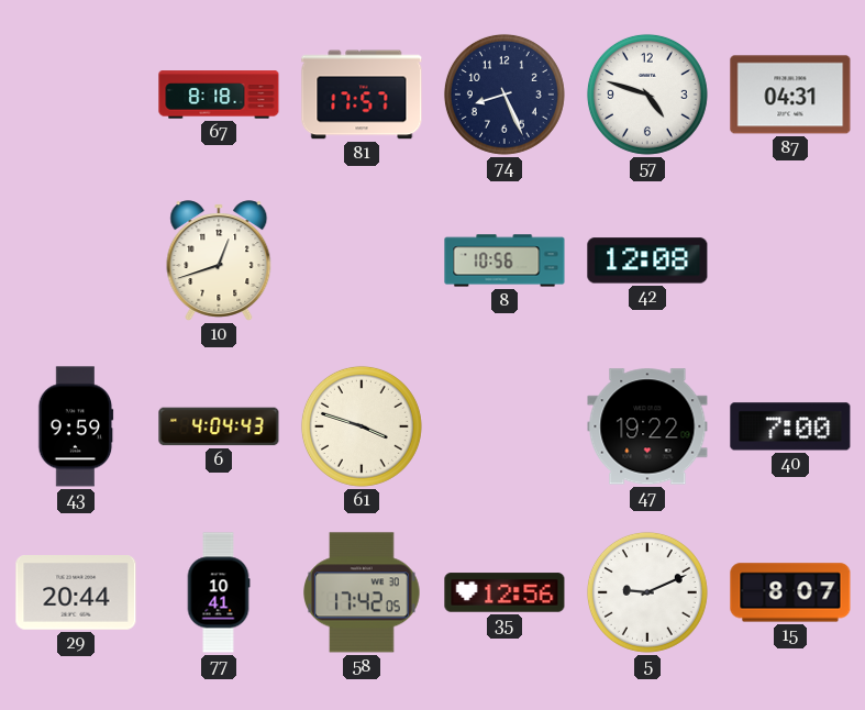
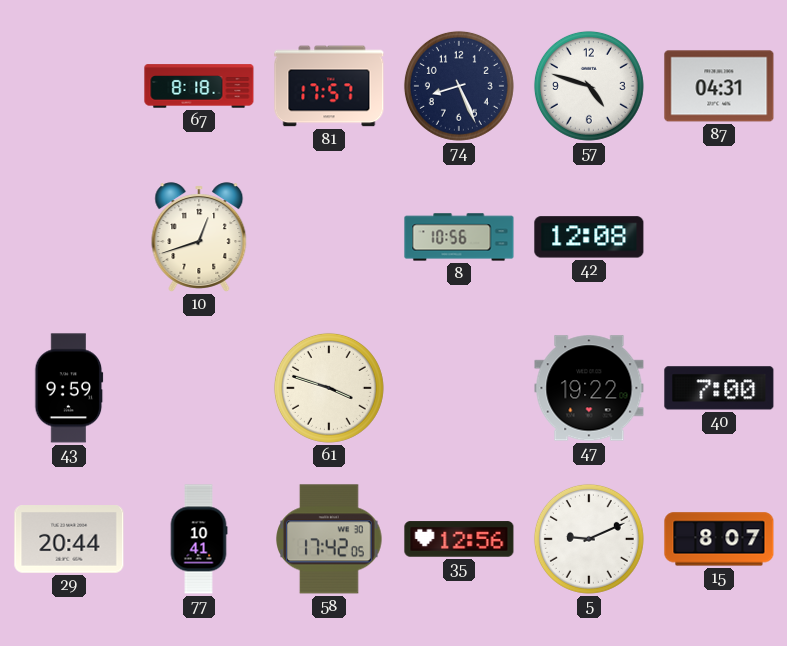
6: 4:04 -> none
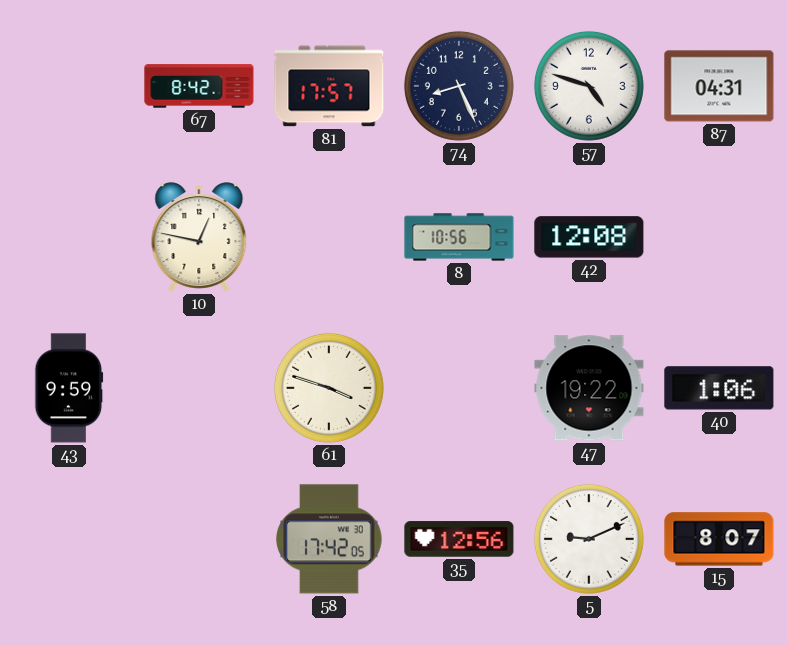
67: 8:18 -> 8:42
10: 12:42 -> 12:47
40: 7:00 -> 1:06
29: 20:44 -> none
77: 10:41 -> none
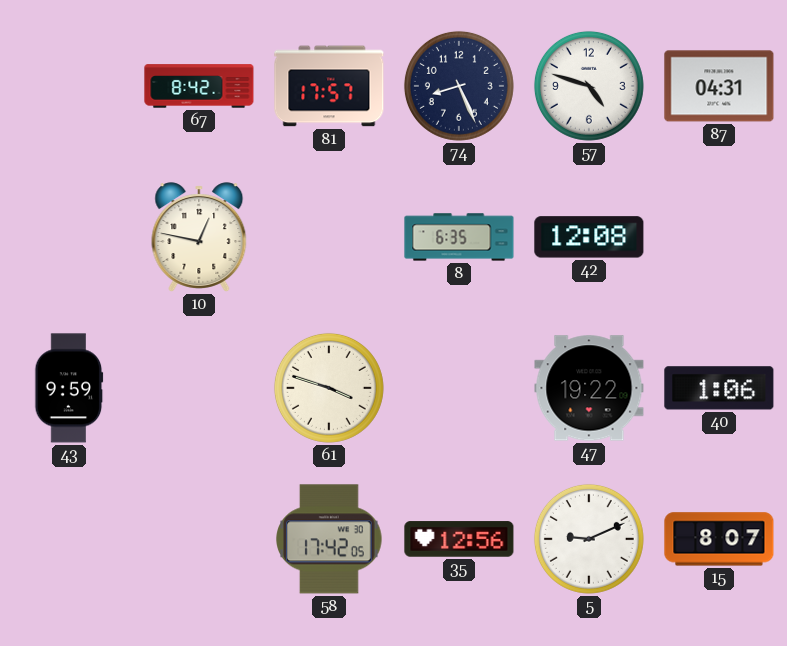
8: 10:56 -> 6:35
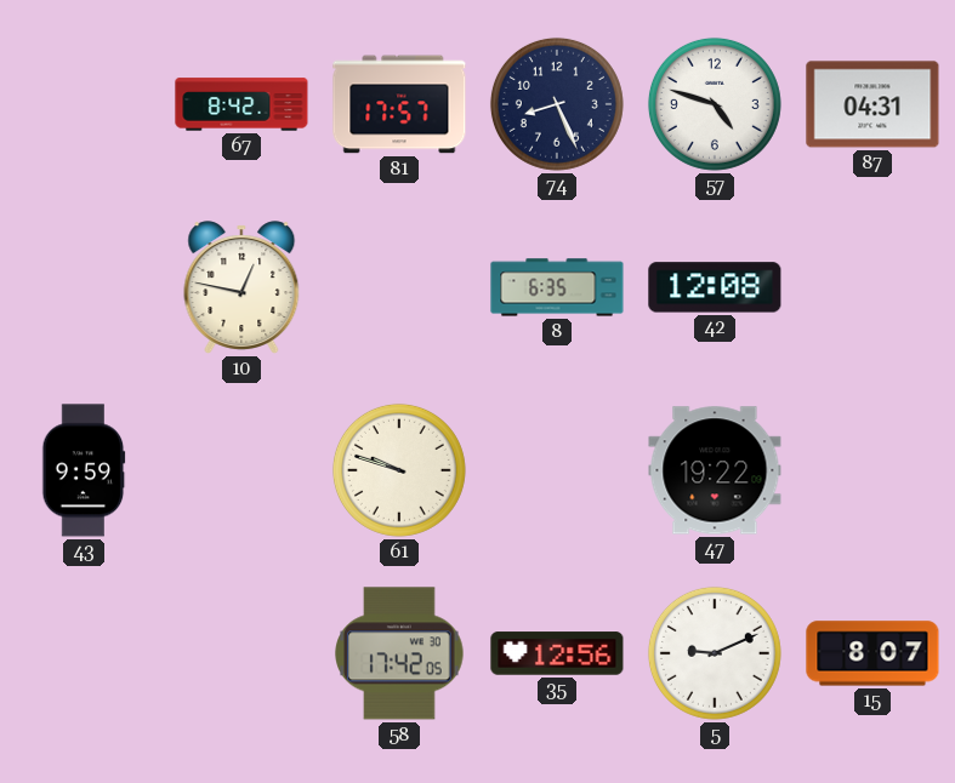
61: 3:48 -> 9:48
40: 1:06 -> none
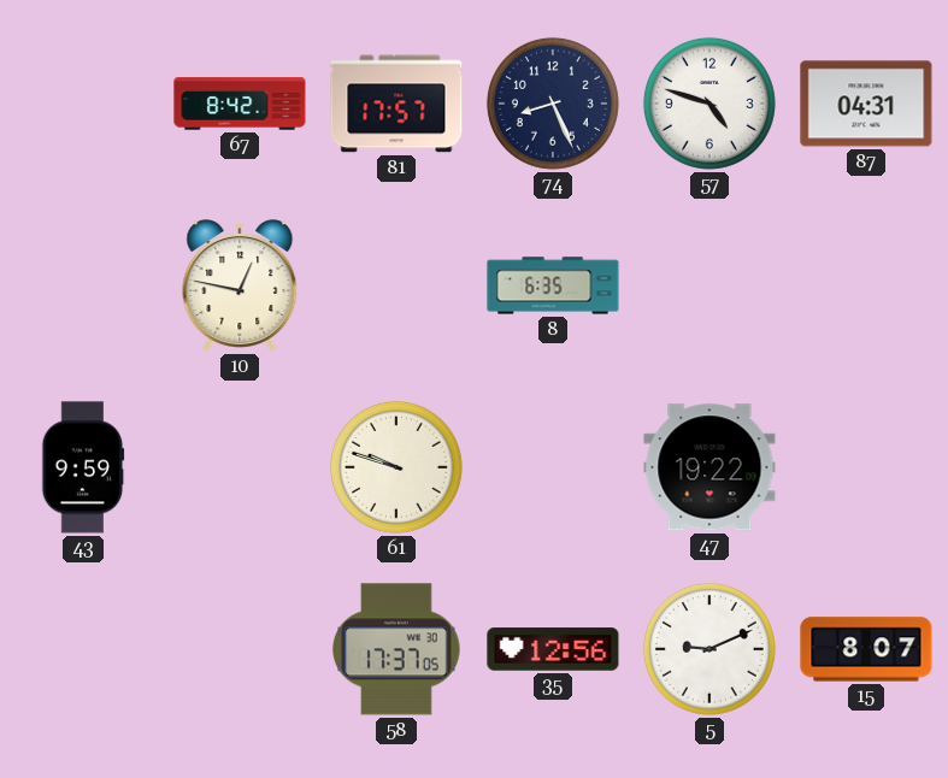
42: 12:08 -> none
58: 17:42 -> 17:37
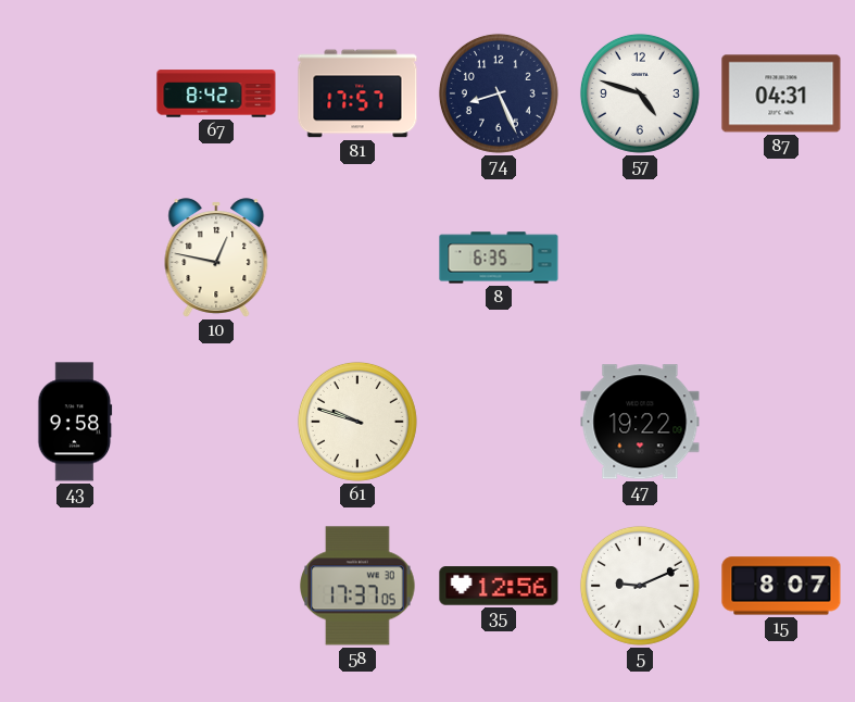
43: 9:59 -> 9:58
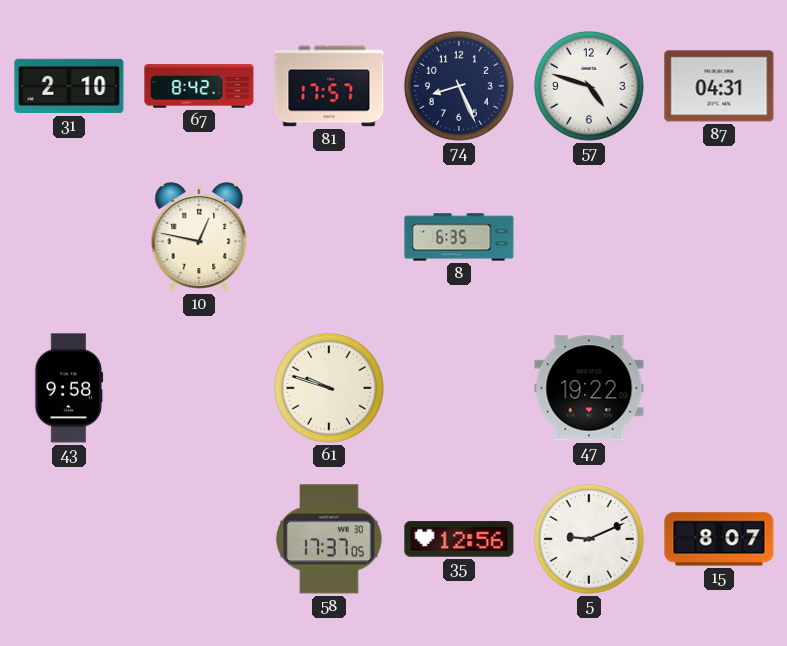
31: none -> 2:10
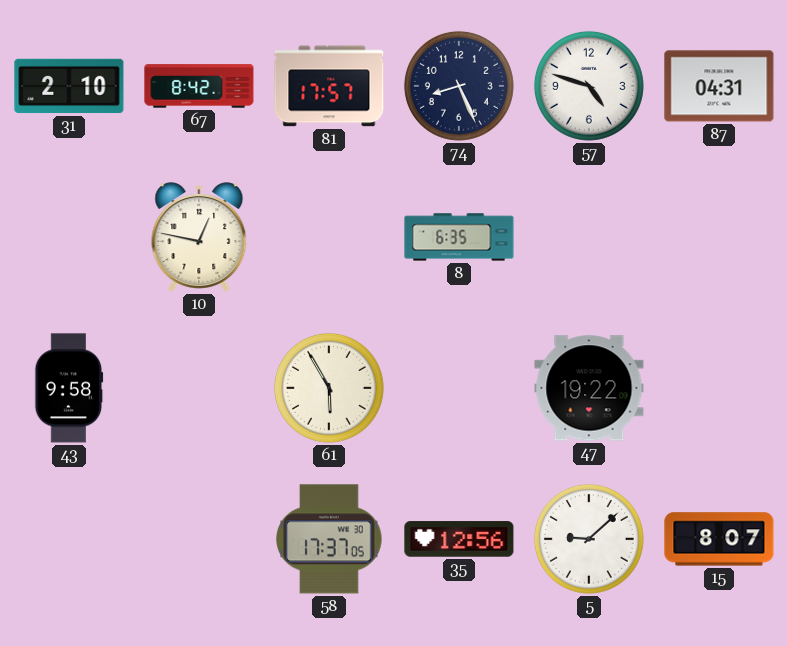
61: 9:48 -> 5:55
5: 9:11 -> 9:08
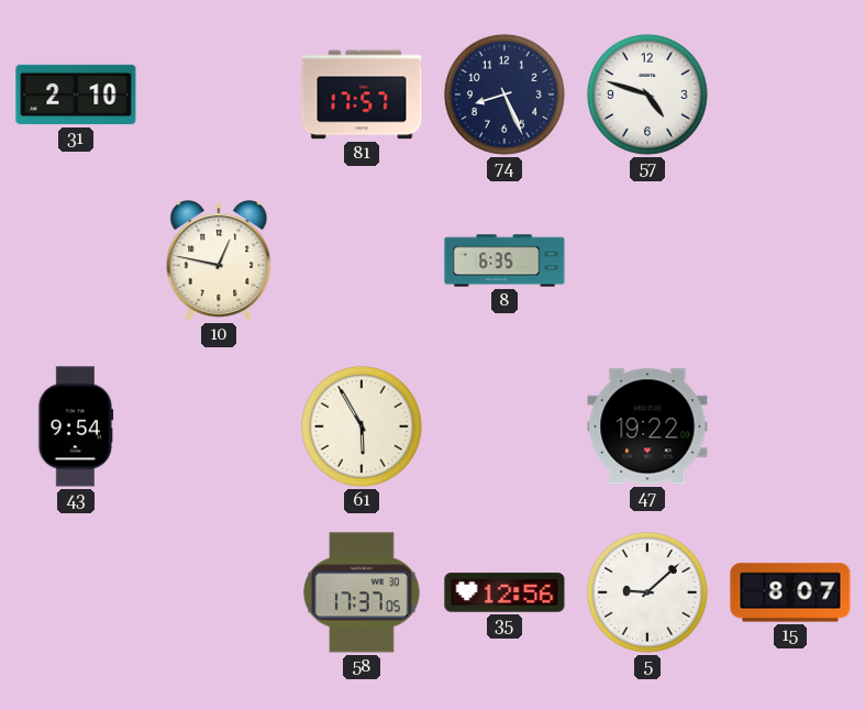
67: 8:42 -> none
87: 04:31 -> none
43: 9:58 -> 9:54
